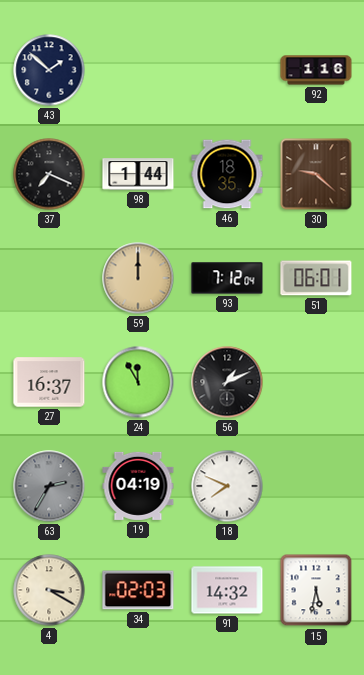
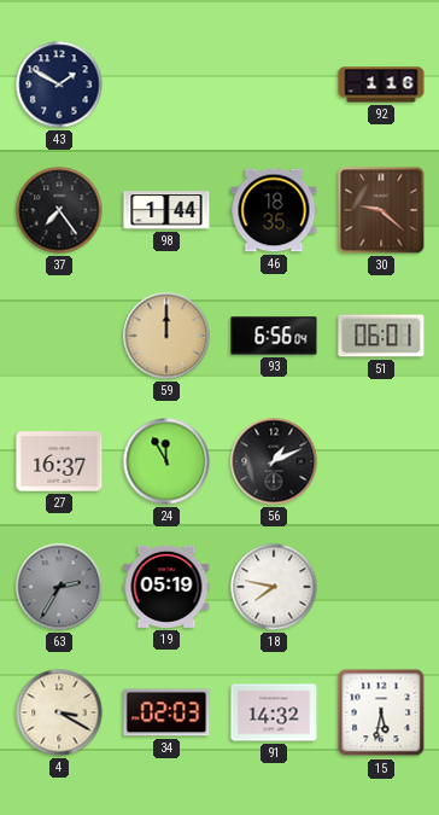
43: 1:52 -> 1:50
37: 7:19 -> 7:24
93: 7:12 -> 6:56
19: 04:19 -> 05:19
18: 7:49 -> 7:47
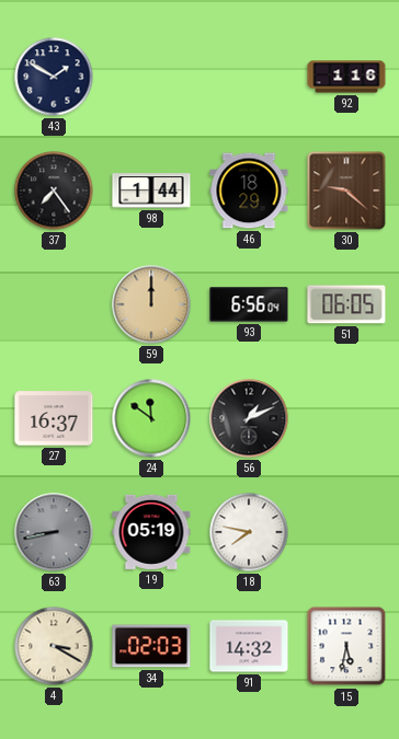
46: 18:35 -> 18:29
51: 06:01 -> 06:05
24: 11:55 -> 11:51
63: 2:35 -> 8:43
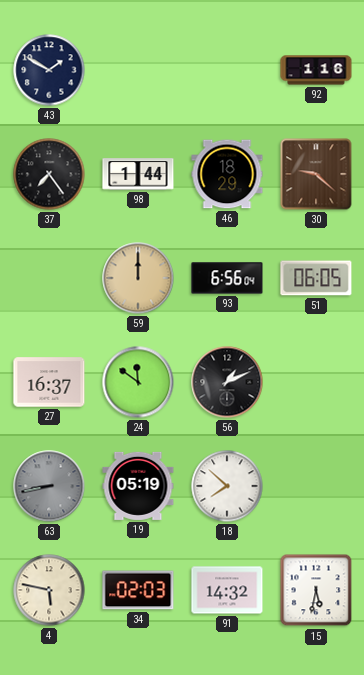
18: 7:47 -> 7:52
4: 3:20 -> 5:47
